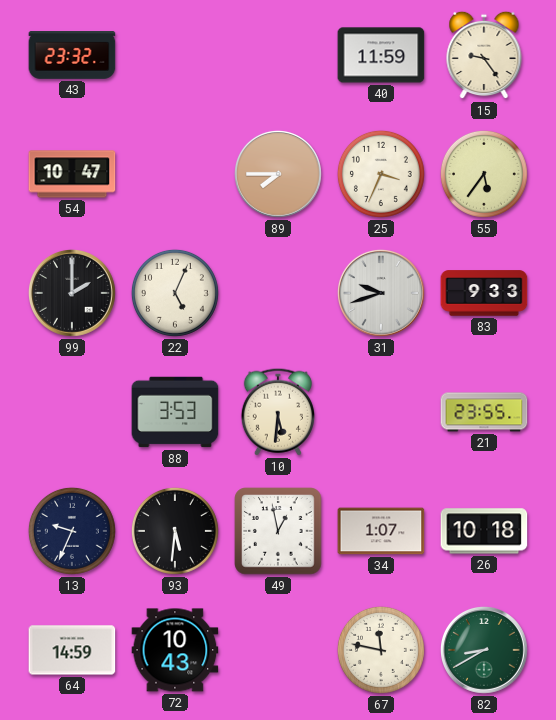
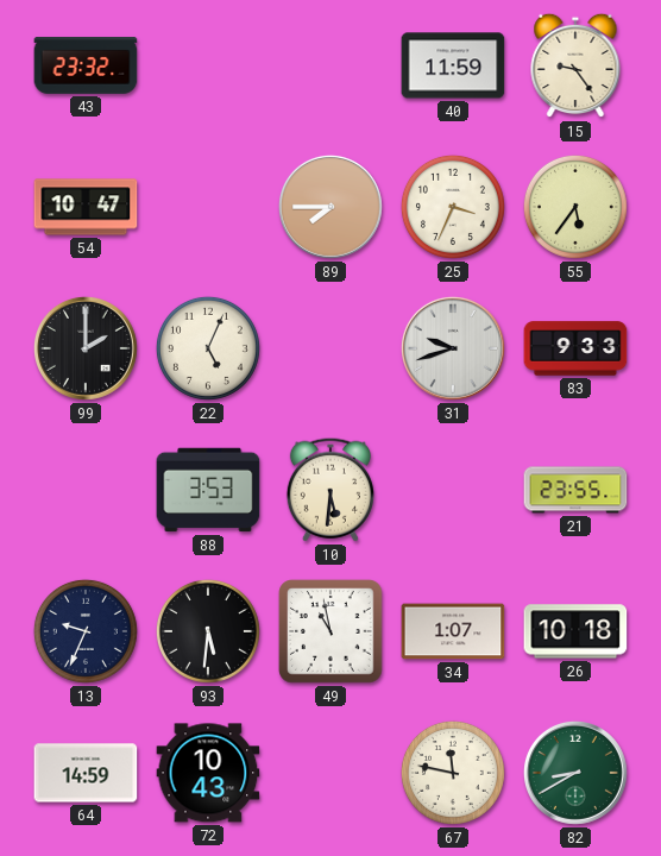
49: 12:58 -> 10:58
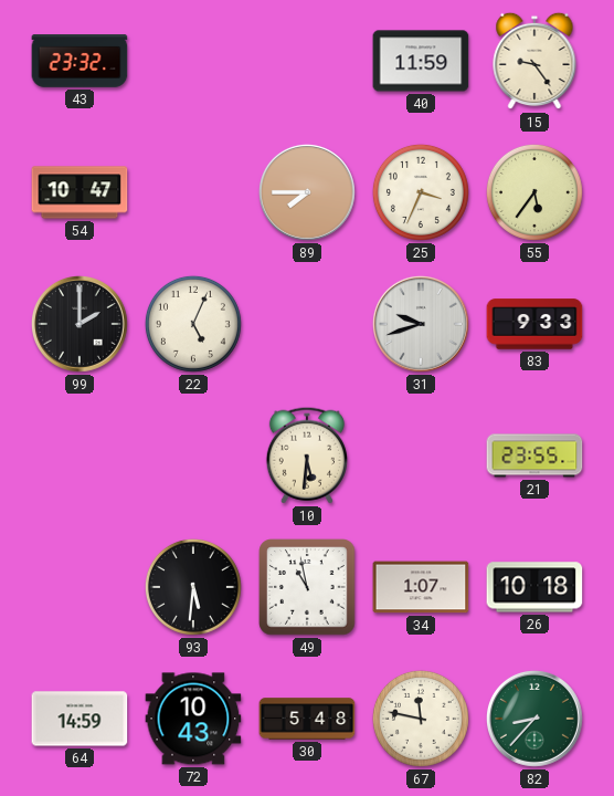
88: 3:53 -> none
13: 9:34 -> none
30: none -> 5:48
82: 8:40 -> 8:37
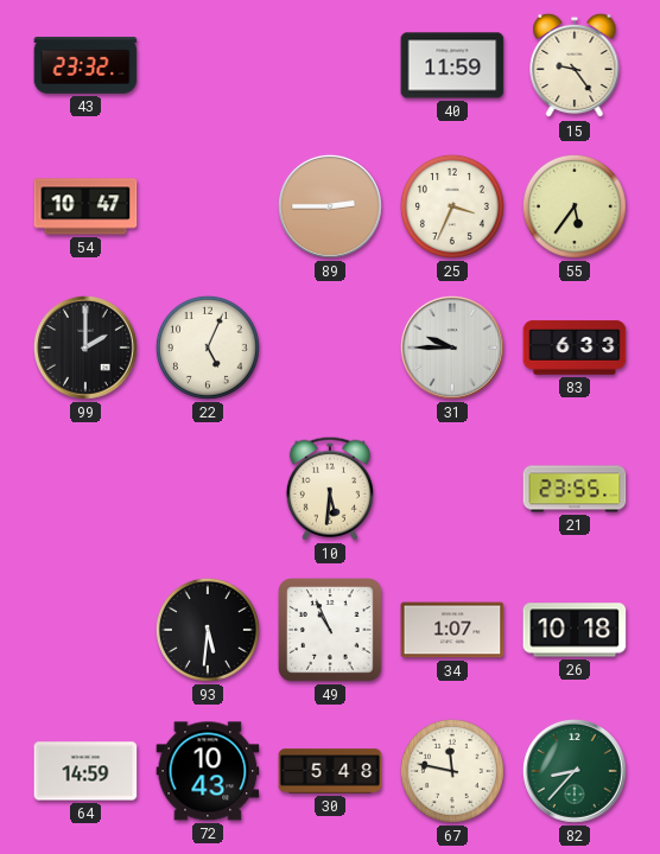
89: 7:45 -> 2:45
31: 9:42 -> 9:45
83: 9:33 -> 6:33
49: 10:58 -> 10:56
